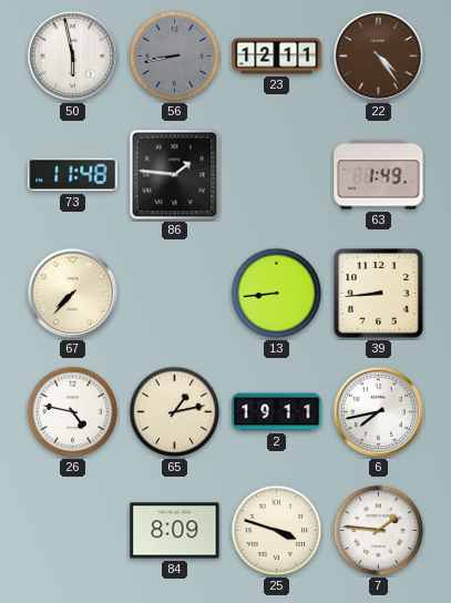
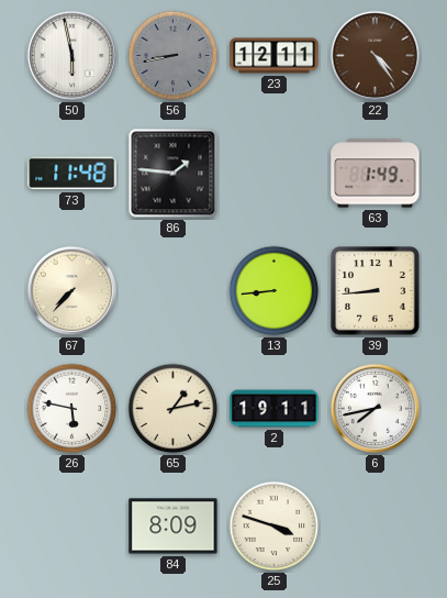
26: 4:47 -> 5:47
7: 1:46 -> none
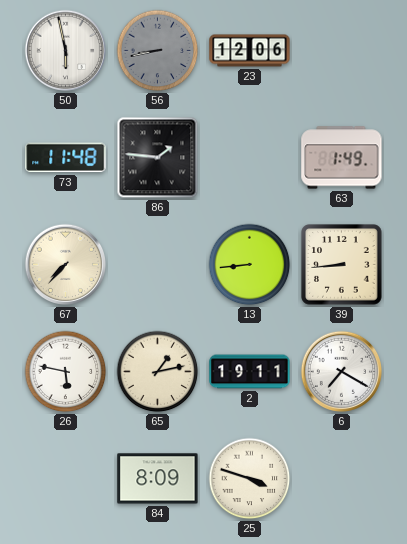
23: 12:11 -> 12:06
22: 4:24 -> none
6: 7:43 -> 7:20
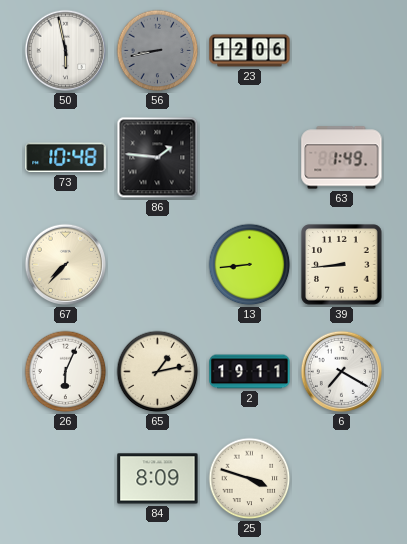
73: 11:48 -> 10:48
26: 5:47 -> 6:04
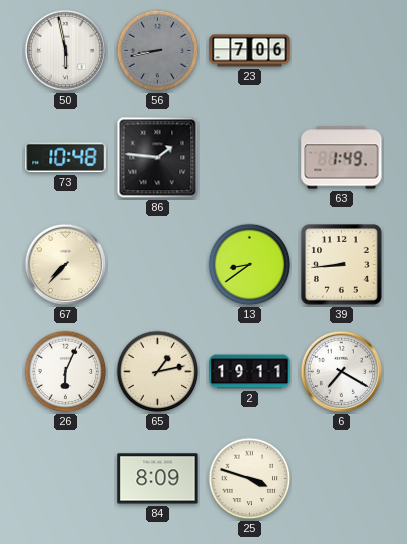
23: 12:06 -> 7:06
13: 8:44 -> 8:39
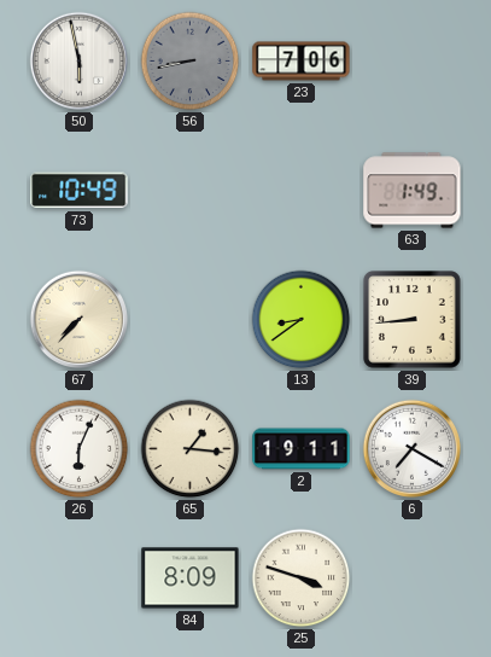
73: 10:48 -> 10:49
86: 1:46 -> none
65: 1:13 -> 1:16
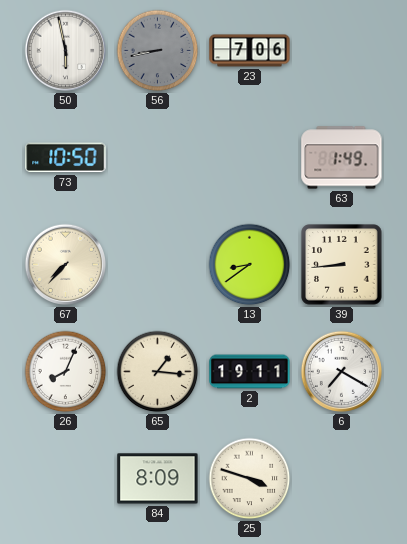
73: 10:49 -> 10:50
26: 6:04 -> 8:04
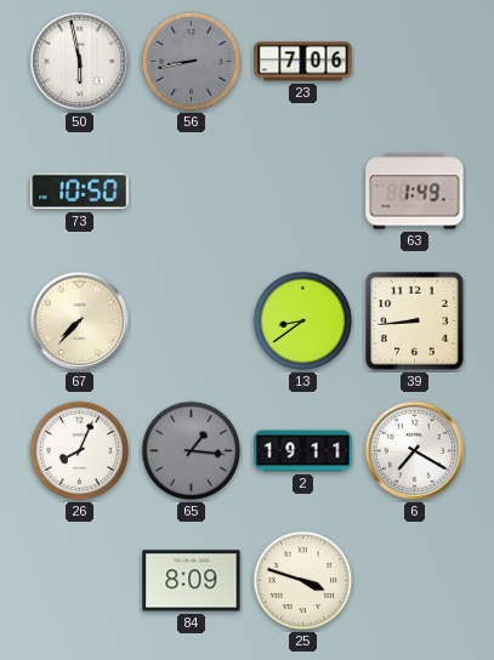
65 dial: cream -> grey
